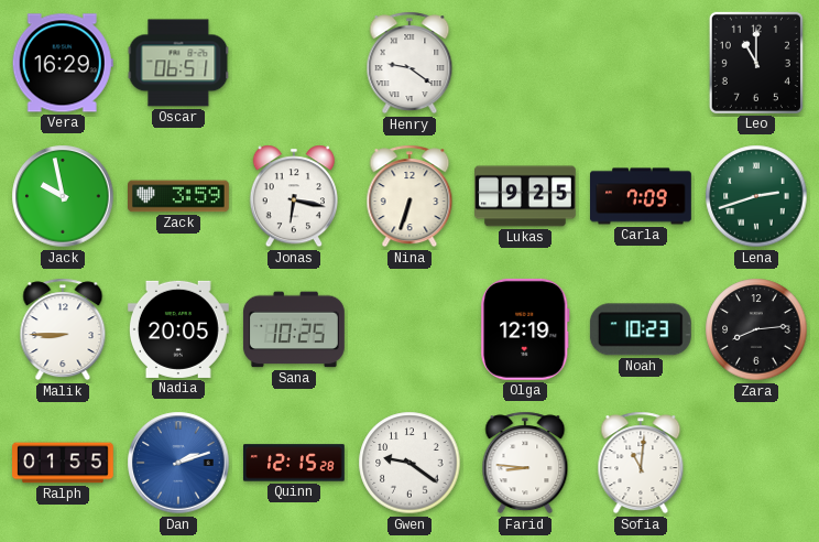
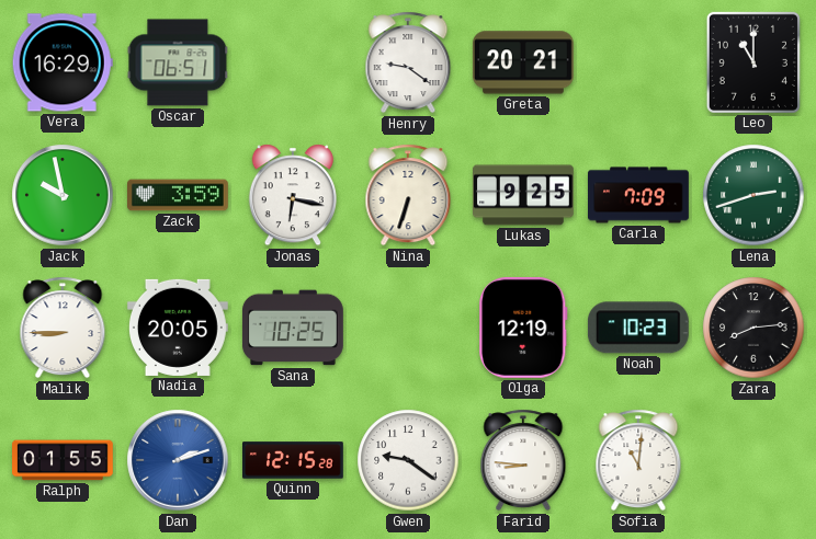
Greta: none -> 20:21
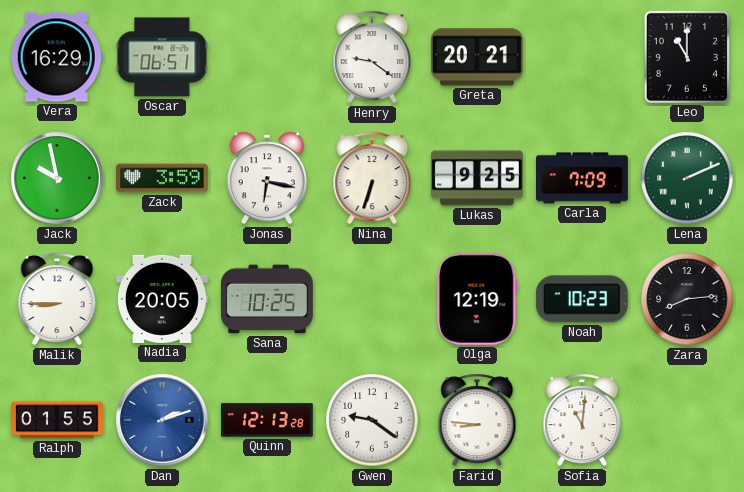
Lena: 2:42 -> 2:11
Quinn: 12:15 -> 12:13
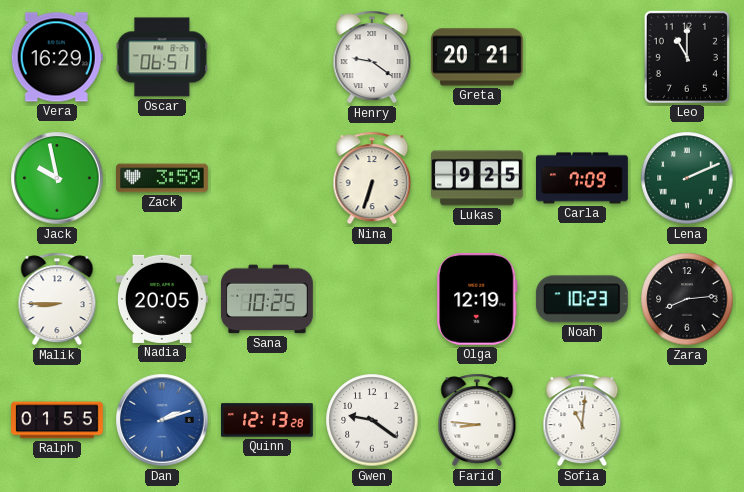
Jonas: 6:17 -> none
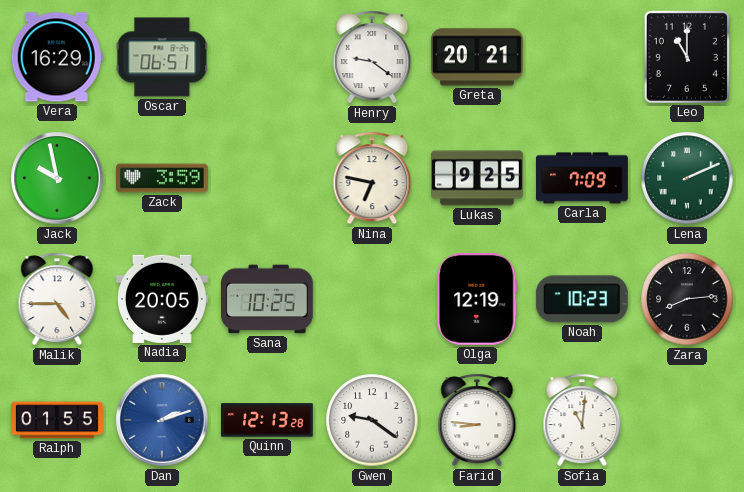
Nina: 6:33 -> 6:47
Malik: 8:45 -> 4:45
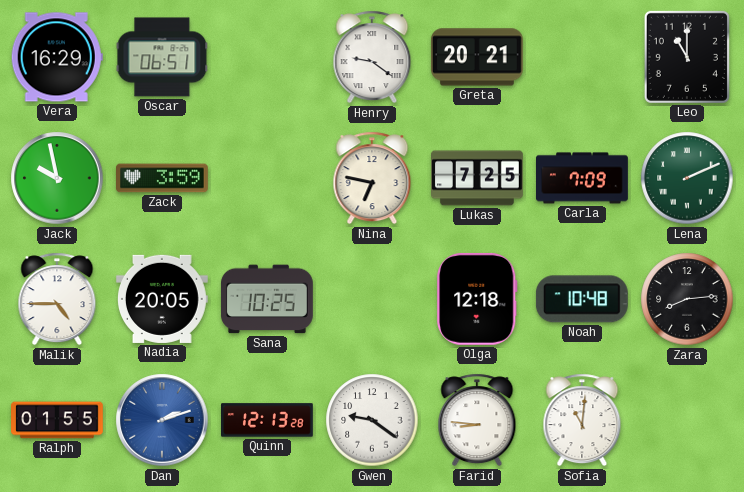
Lukas: 9:25 -> 7:25
Olga: 12:19 -> 12:18
Noah: 10:23 -> 10:48
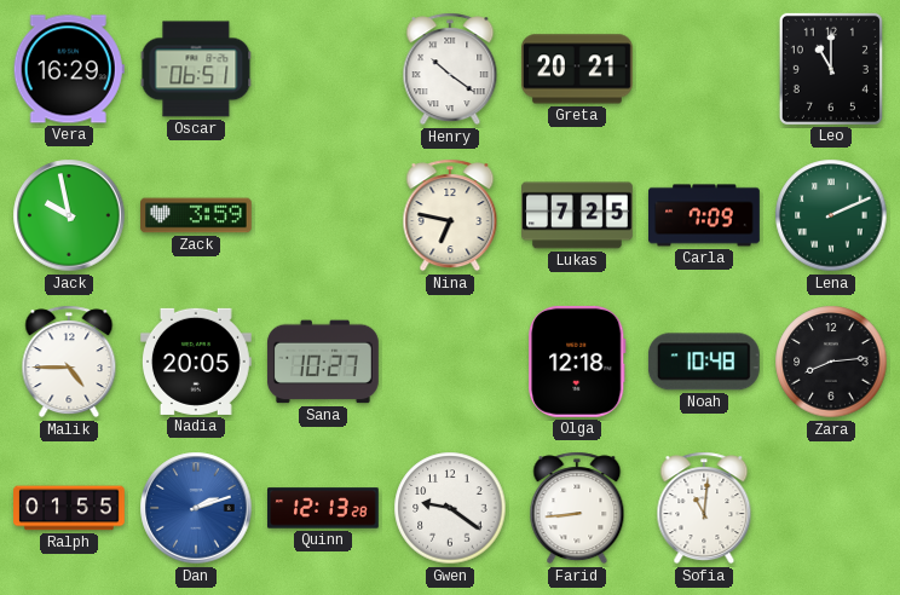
Henry: 9:21 -> 10:21
Sana: 10:25 -> 10:27
Farid: 8:46 -> 8:44
